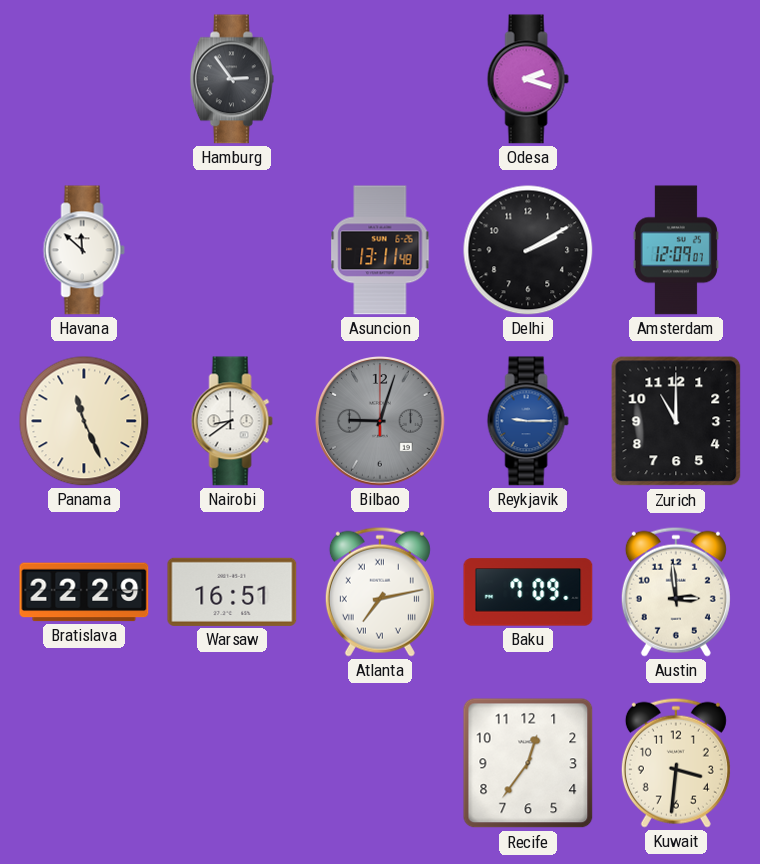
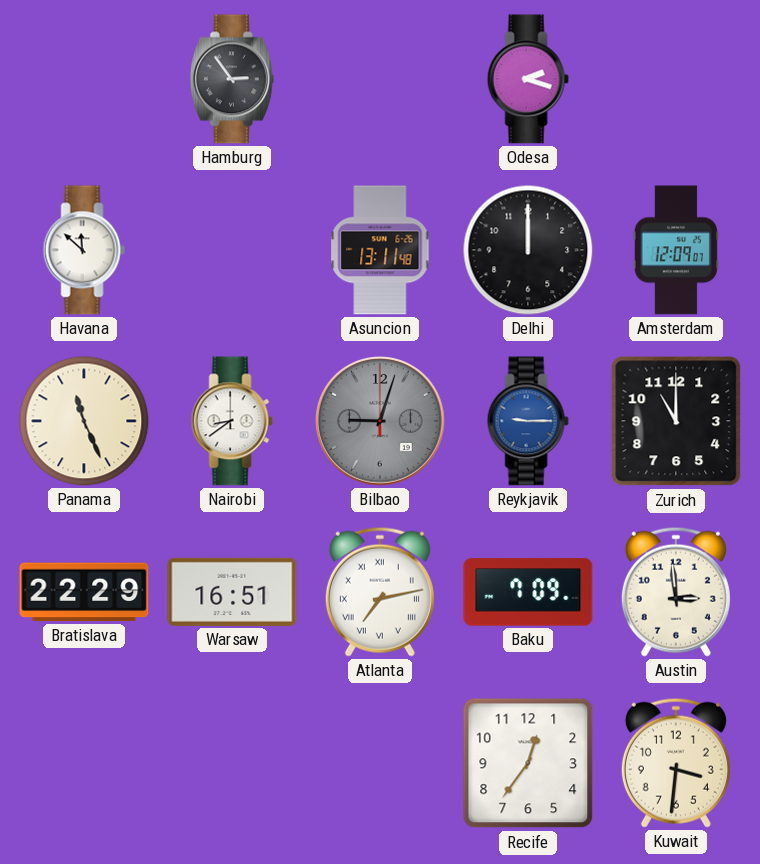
Delhi: 2:10 -> 12:00
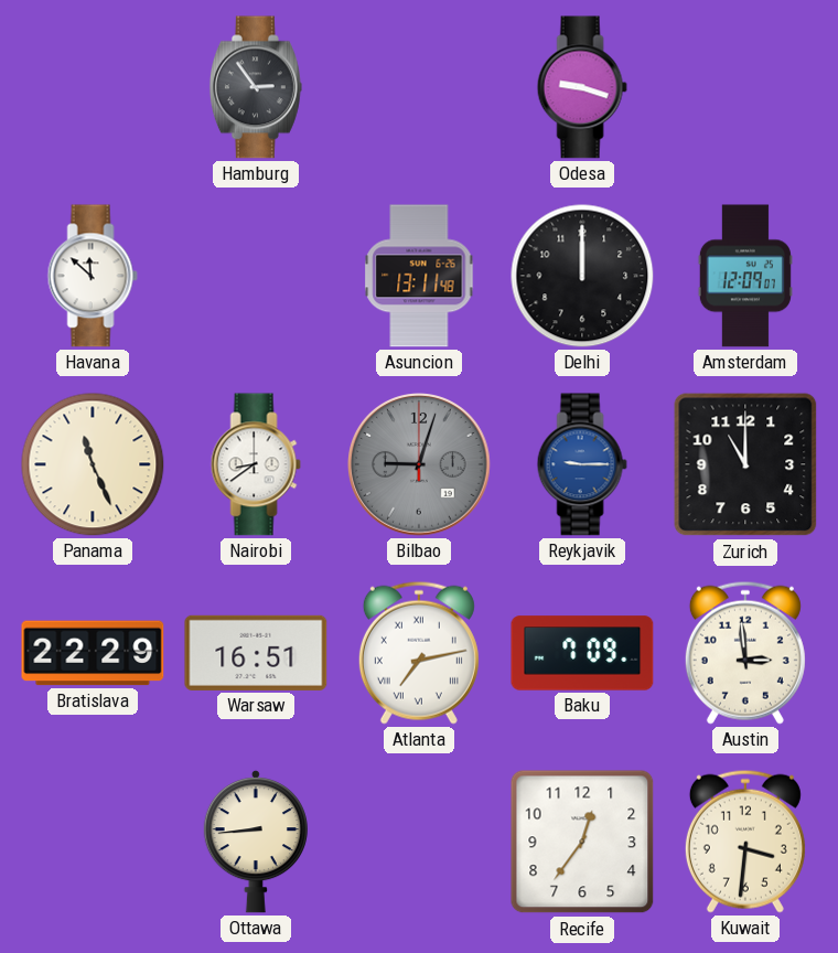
Odesa: 2:18 -> 9:18
Ottawa: none -> 8:44
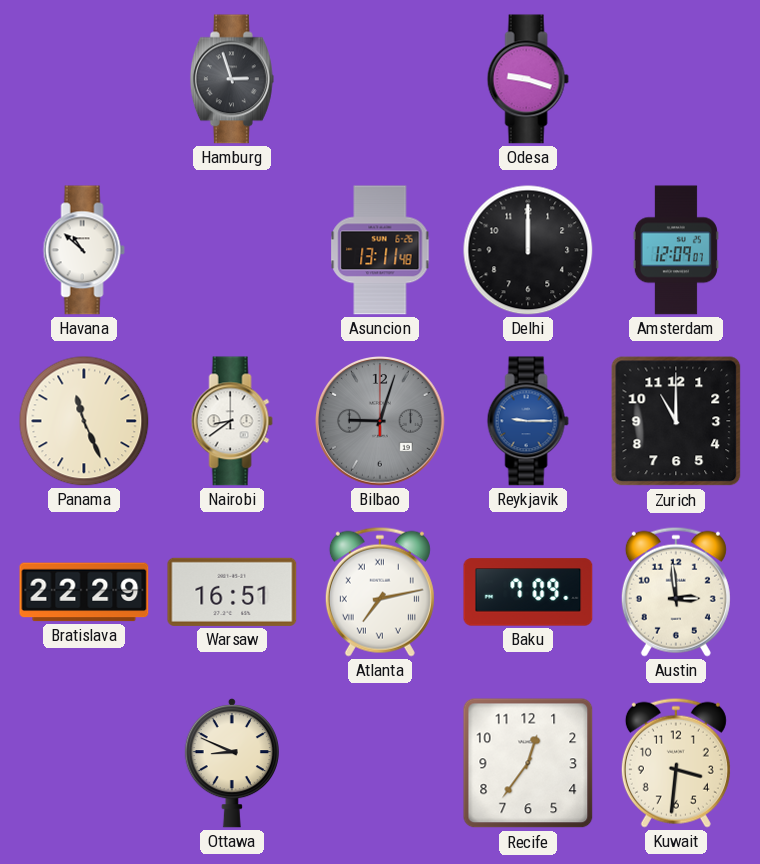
Hamburg: 2:54 -> 2:57
Havana: 11:52 -> 10:52
Ottawa: 8:44 -> 8:49
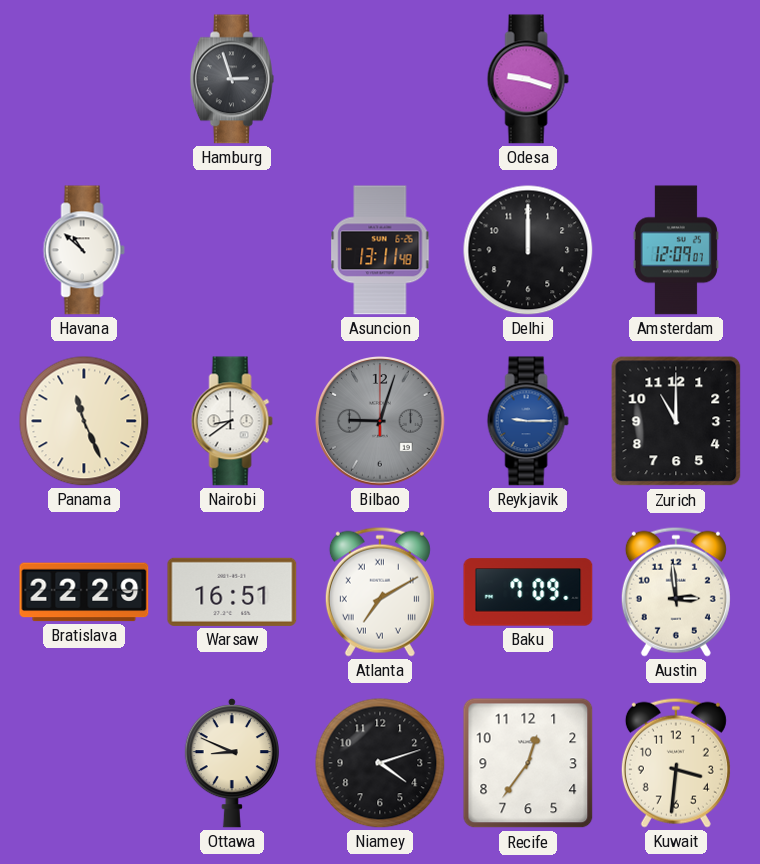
Atlanta: 7:13 -> 7:10
Niamey: none -> 4:12
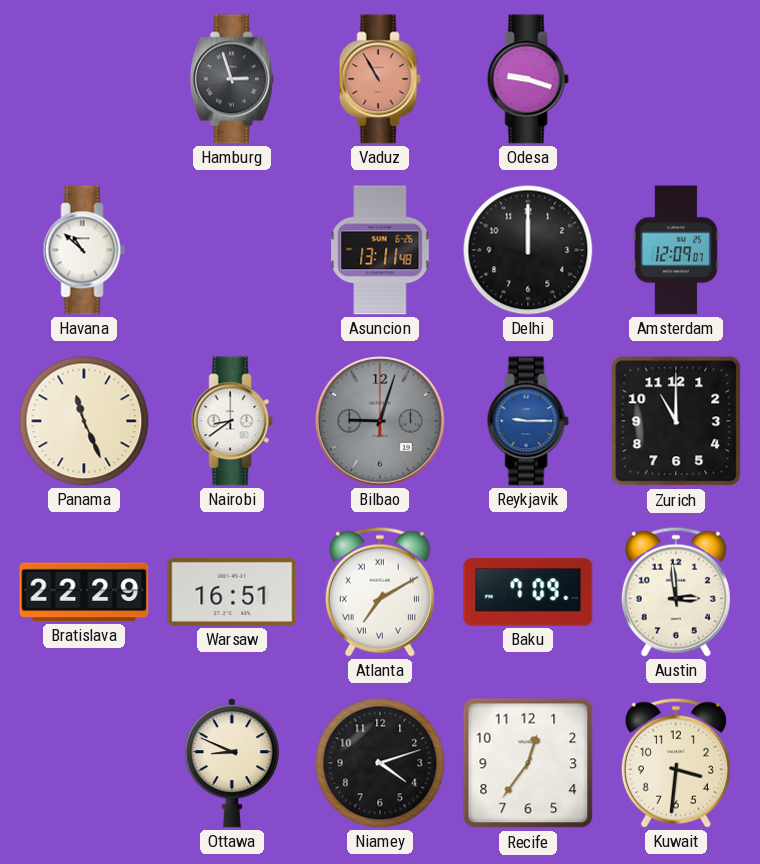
Vaduz: none -> 10:55
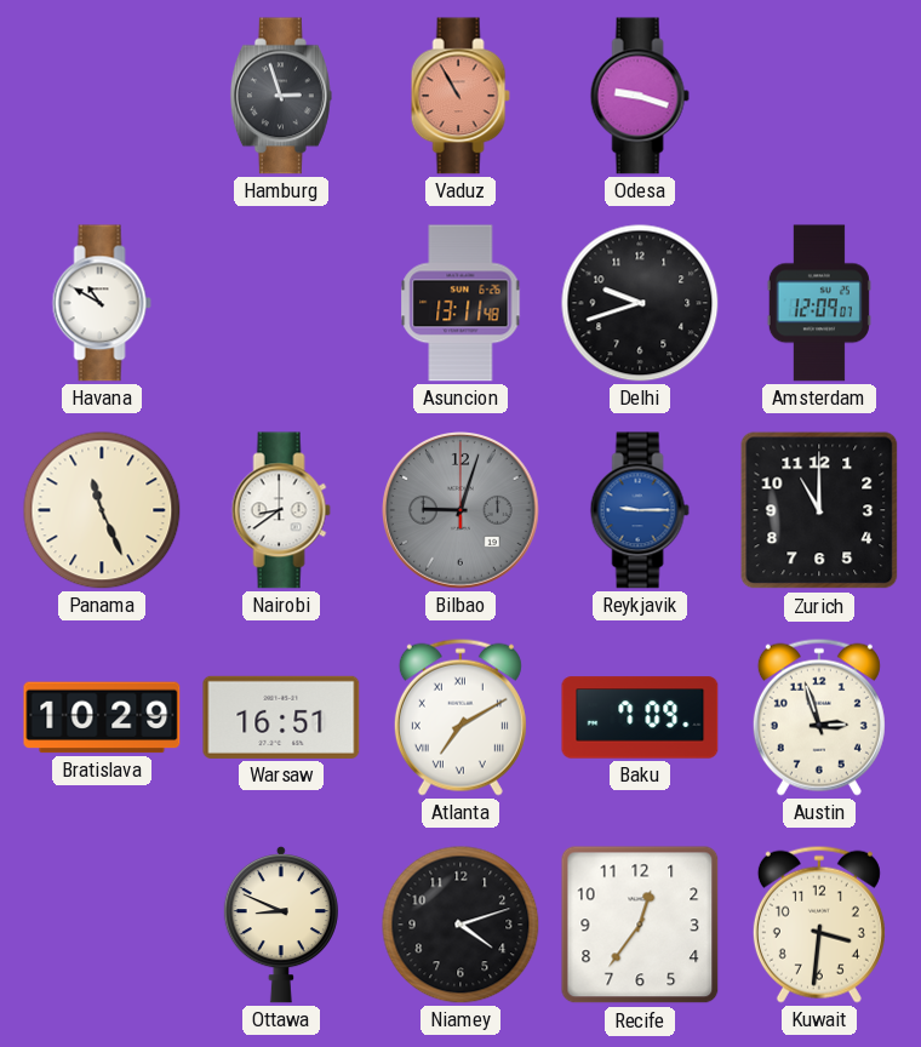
Havana: 10:52 -> 10:50
Delhi: 12:00 -> 9:42
Bratislava: 22:29 -> 10:29
Austin: 2:59 -> 2:57
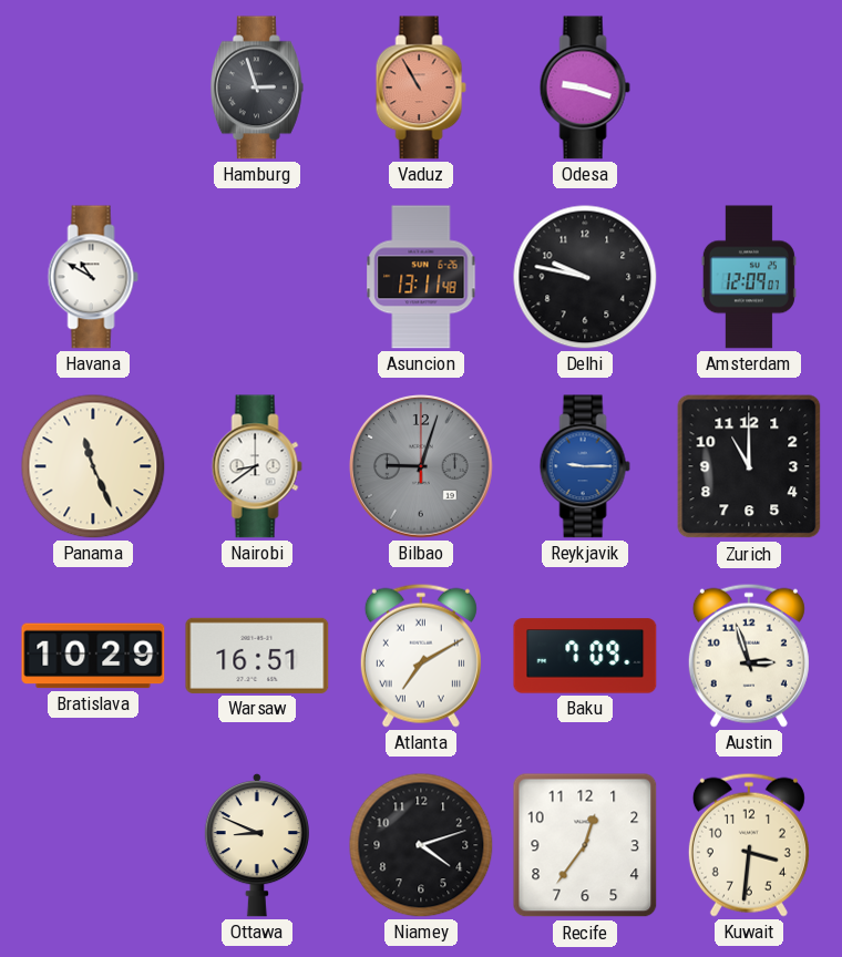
Delhi: 9:42 -> 9:47
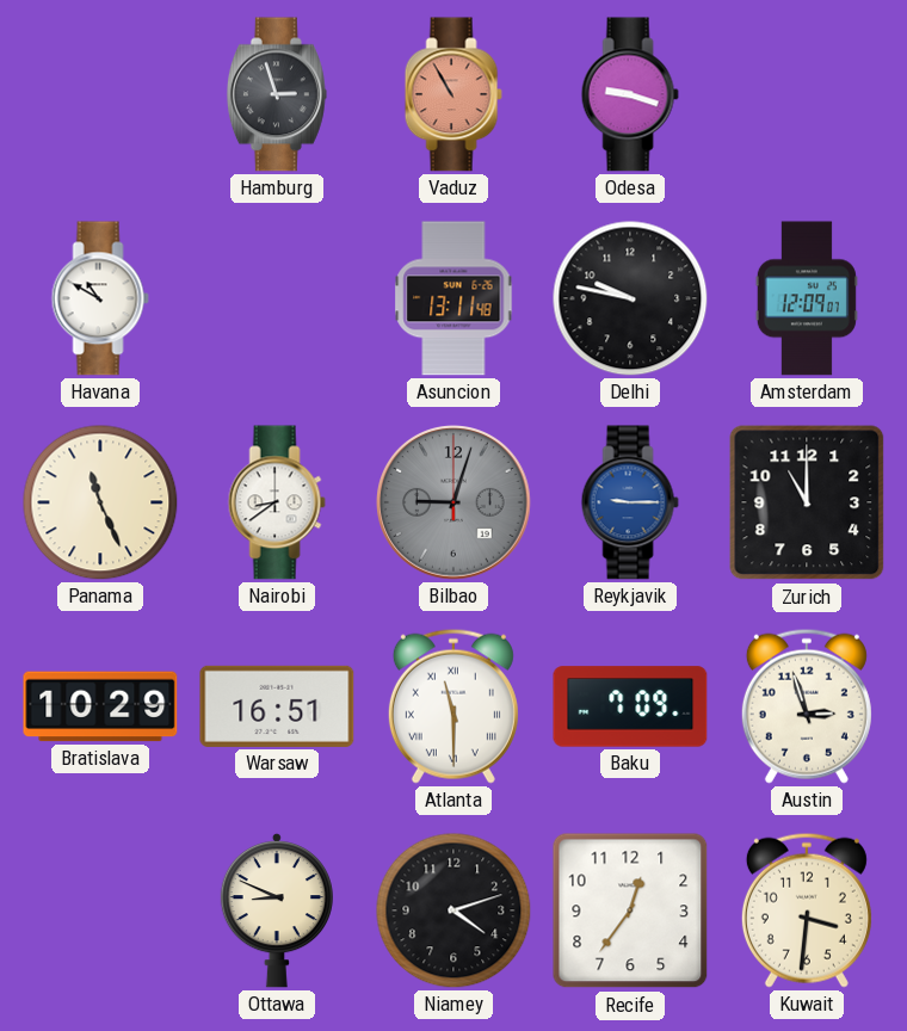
Atlanta: 7:10 -> 11:30
